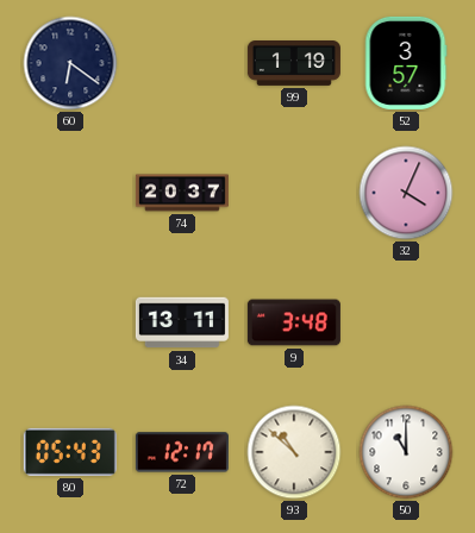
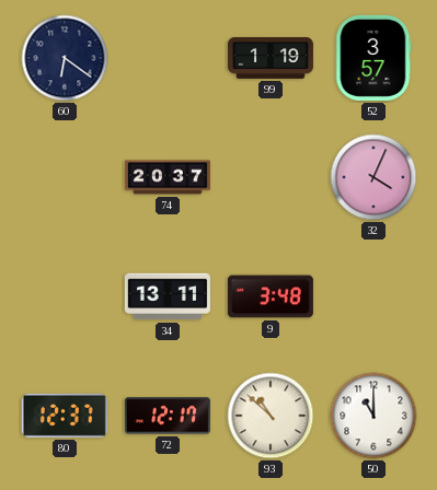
80: 05:43 -> 12:37
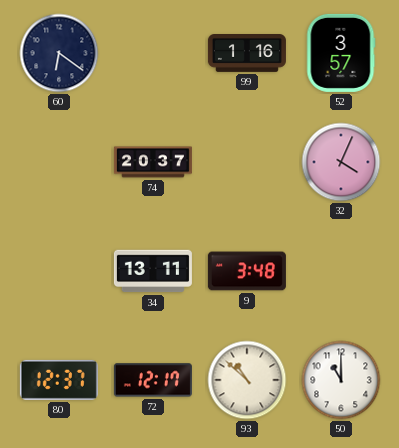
99: 1:19 -> 1:16
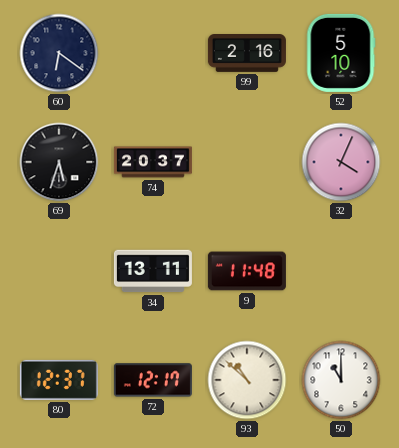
99: 1:16 -> 2:16
52: 3:57 -> 5:10
69: none -> 5:33
9: 3:48 -> 11:48
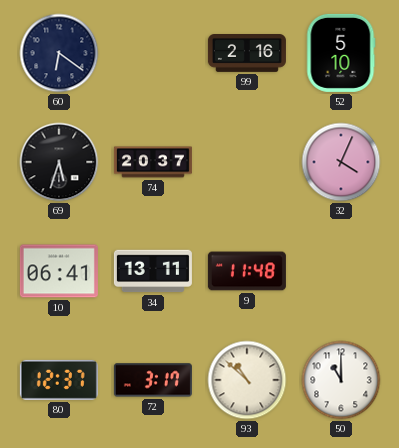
10: none -> 06:41
72: 12:17 -> 3:17
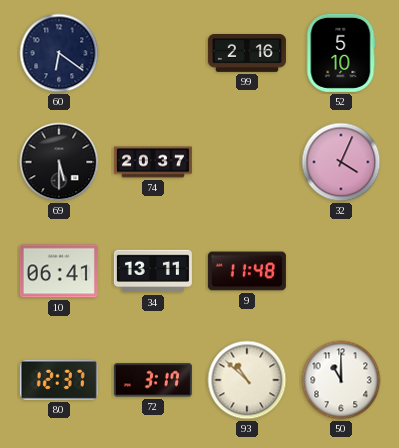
69: 5:33 -> 5:30
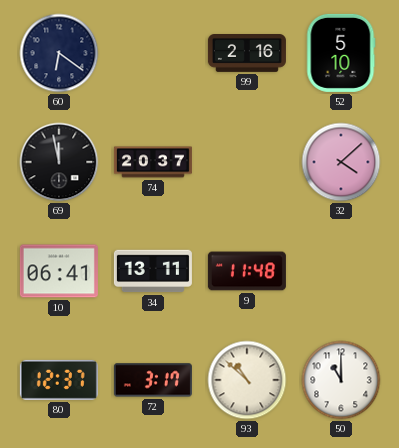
69: 5:30 -> 11:58
32: 4:04 -> 4:08
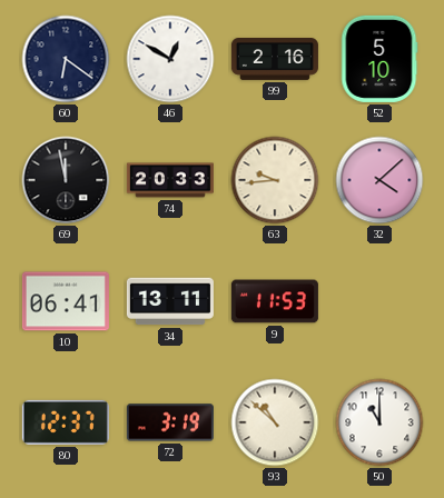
46: none -> 12:50
74: 20:37 -> 20:33
63: none -> 9:44
9: 11:48 -> 11:53
72: 3:17 -> 3:19
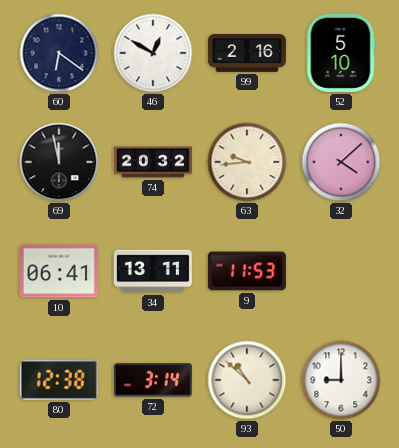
74: 20:33 -> 20:32
80: 12:37 -> 12:38
72: 3:19 -> 3:14
50: 11:00 -> 9:00
